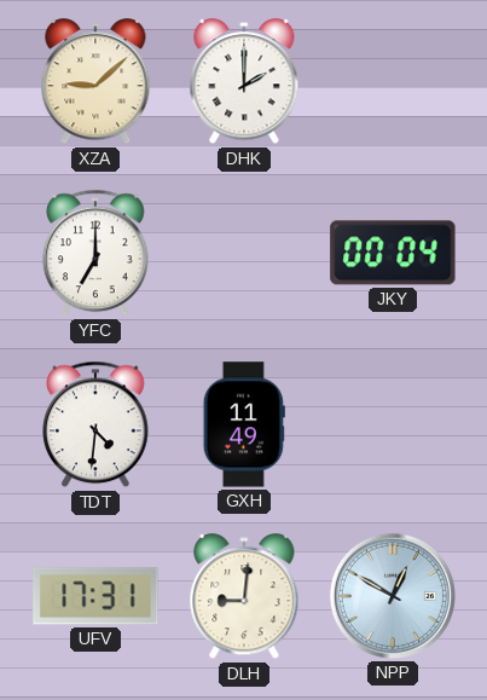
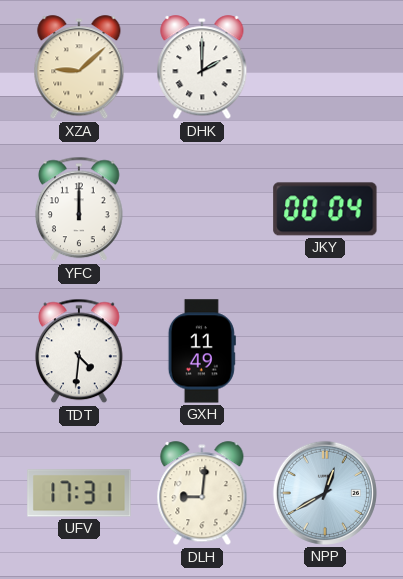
YFC: 7:00 -> 12:00
NPP: 12:50 -> 12:40
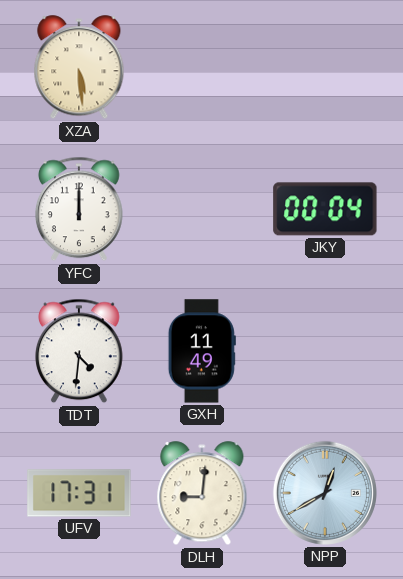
XZA: 9:08 -> 5:29
DHK: 2:00 -> none
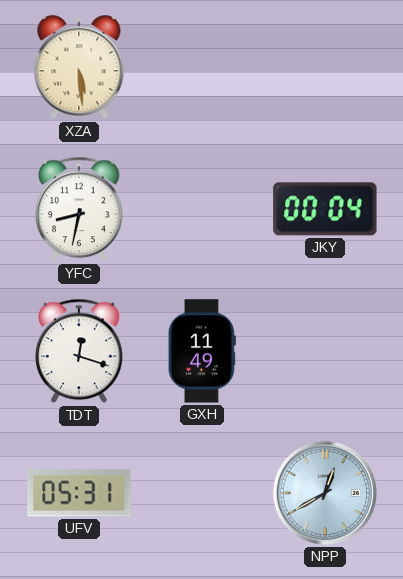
YFC: 12:00 -> 8:32
TDT: 4:31 -> 12:18
UFV: 17:31 -> 05:31
DLH: 9:01 -> none
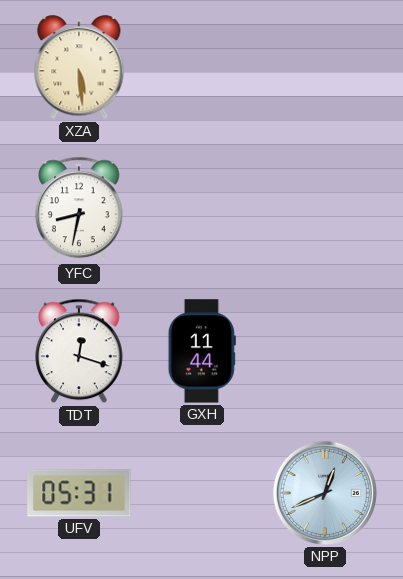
JKY: 00:04 -> none
GXH: 11:49 -> 11:44
NPP: 12:40 -> 12:41
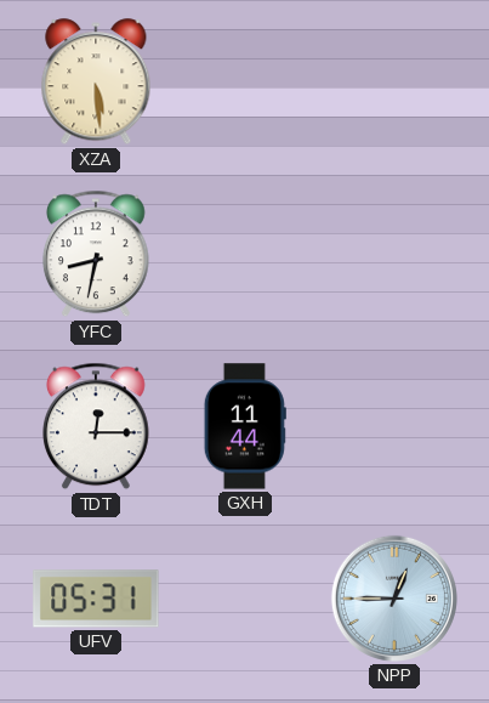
TDT: 12:18 -> 12:15
NPP: 12:41 -> 12:45
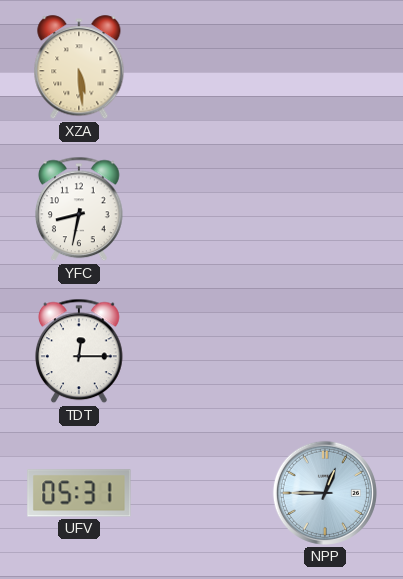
GXH: 11:44 -> none
